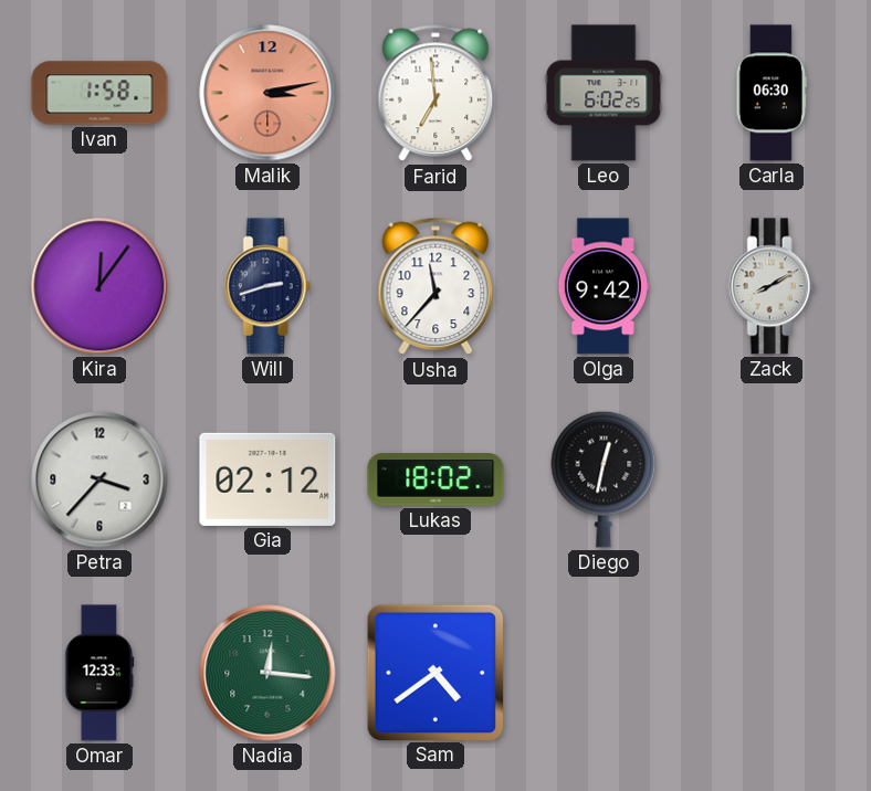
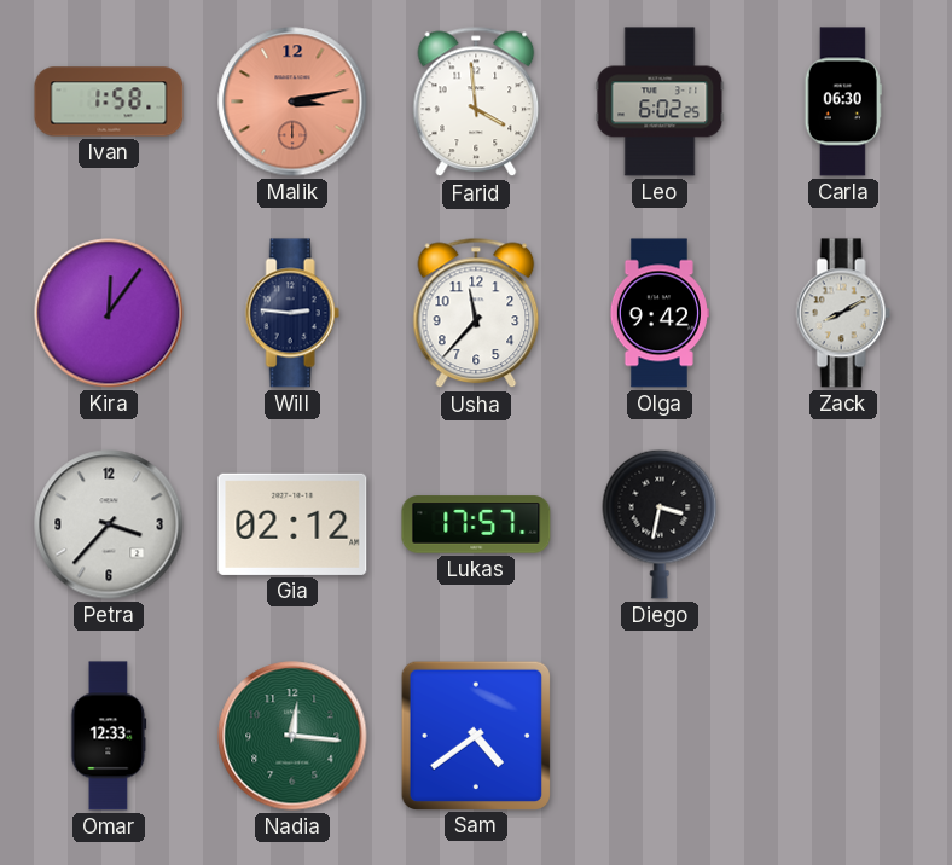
Farid: 6:59 -> 3:59
Will: 2:42 -> 2:46
Lukas: 18:02 -> 17:57
Diego: 12:32 -> 3:32
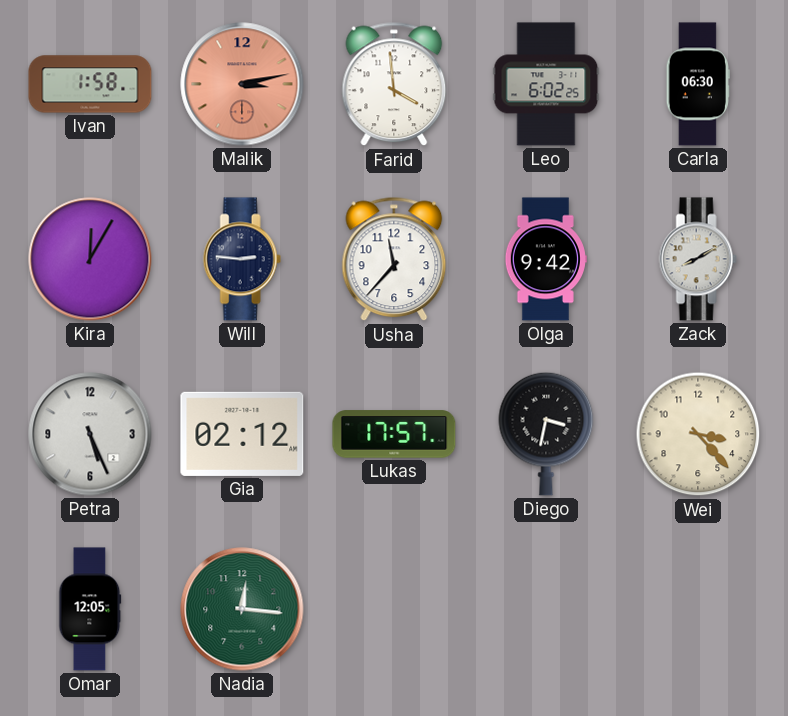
Kira: 12:06 -> 12:05
Petra: 3:37 -> 5:26
Wei: none -> 3:23
Omar: 12:33 -> 12:05
Sam: 4:39 -> none
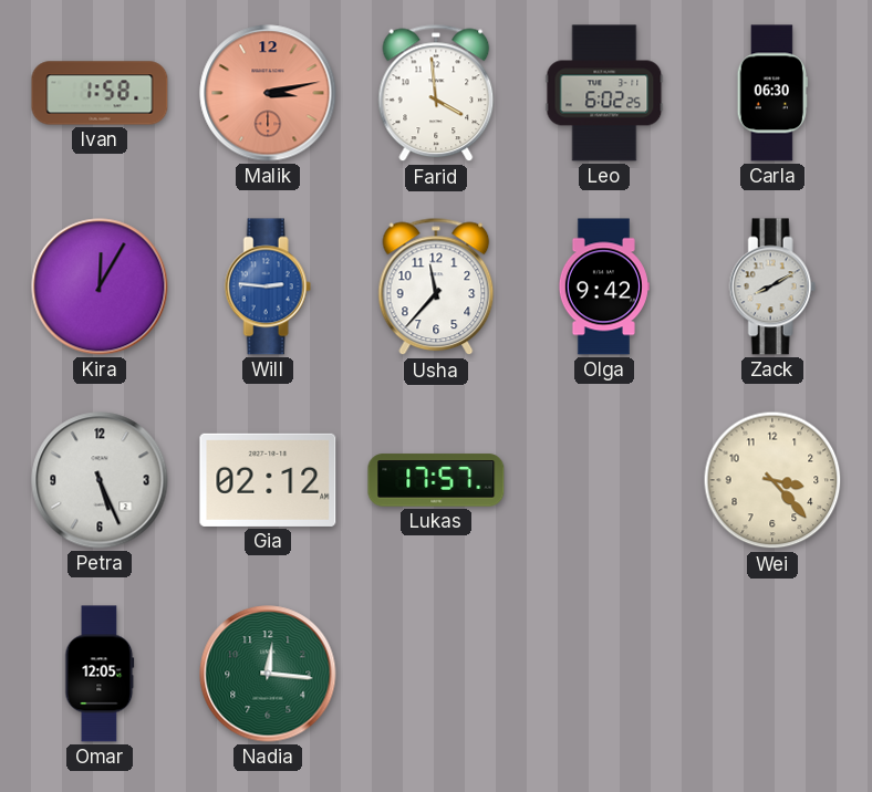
Will dial: navy -> blue
Diego: 3:32 -> none
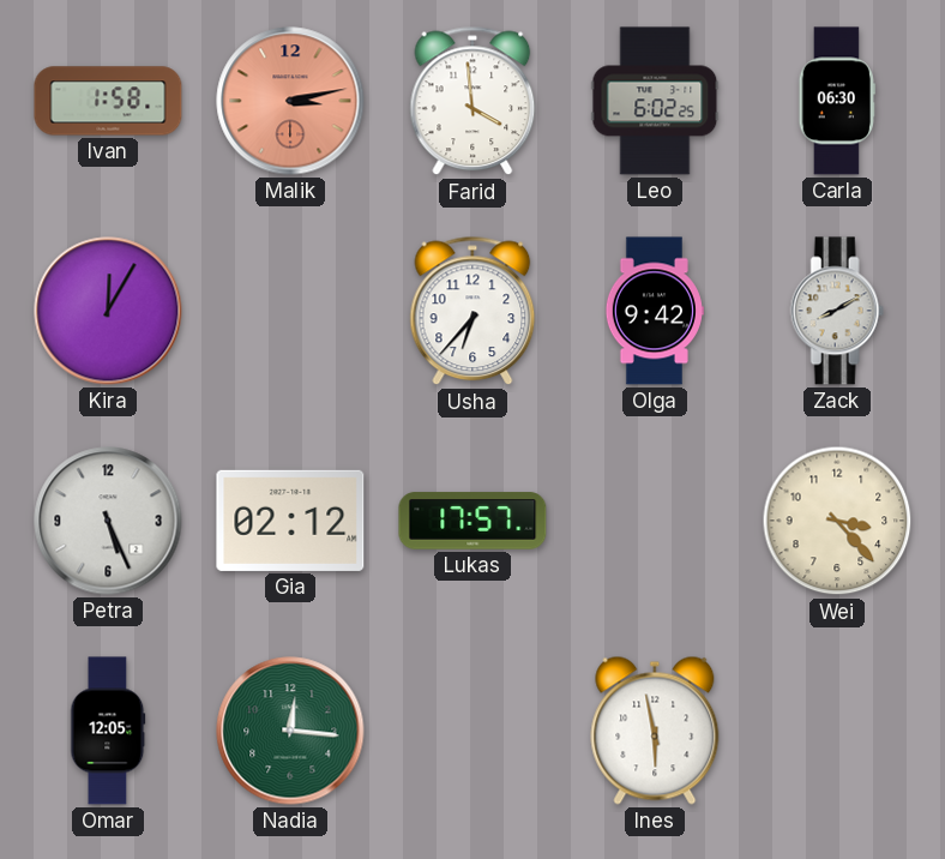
Will: 2:46 -> none
Usha: 11:37 -> 6:37
Ines: none -> 5:58
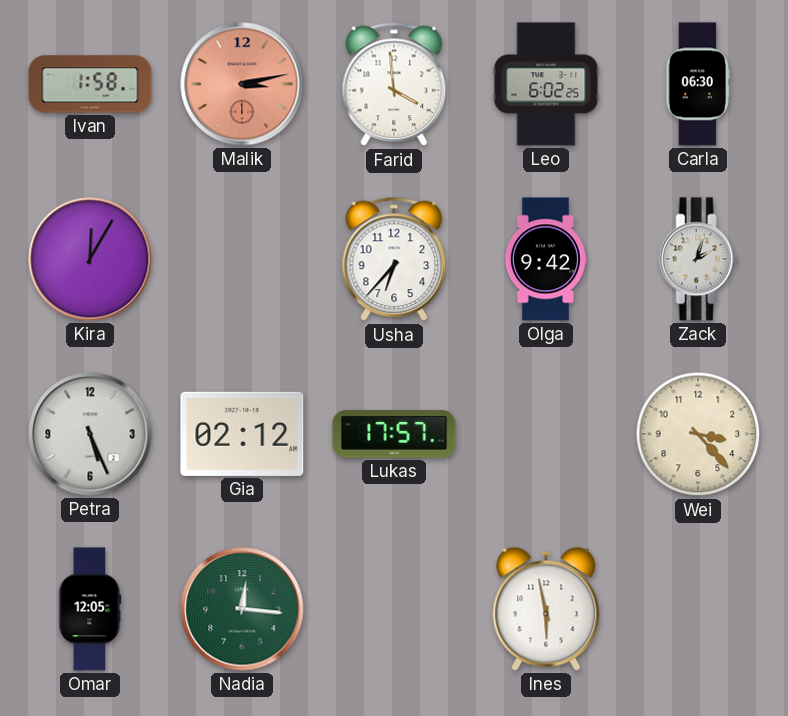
Zack: 8:10 -> 2:03
